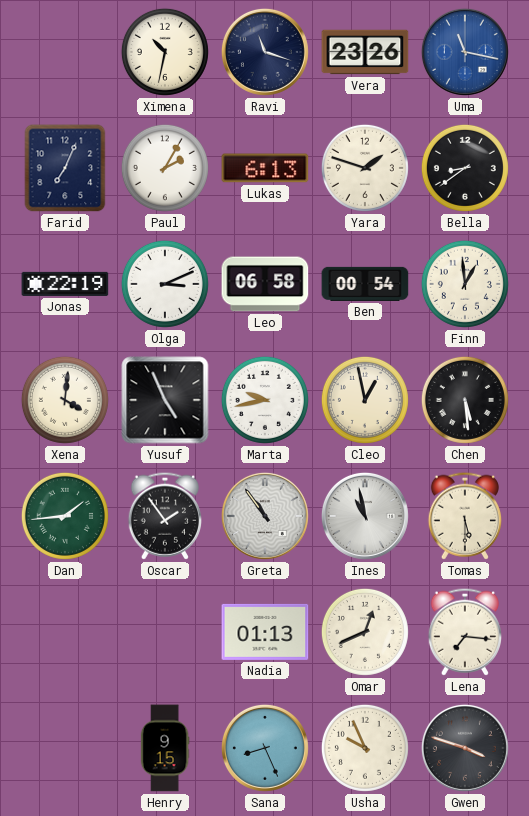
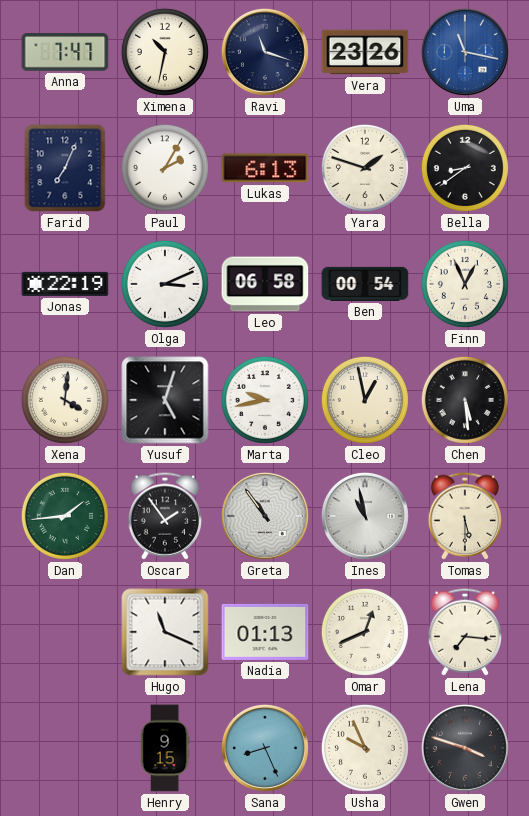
Anna: none -> 7:47
Finn: 12:59 -> 12:56
Yusuf: 4:56 -> 5:03
Hugo: none -> 11:19
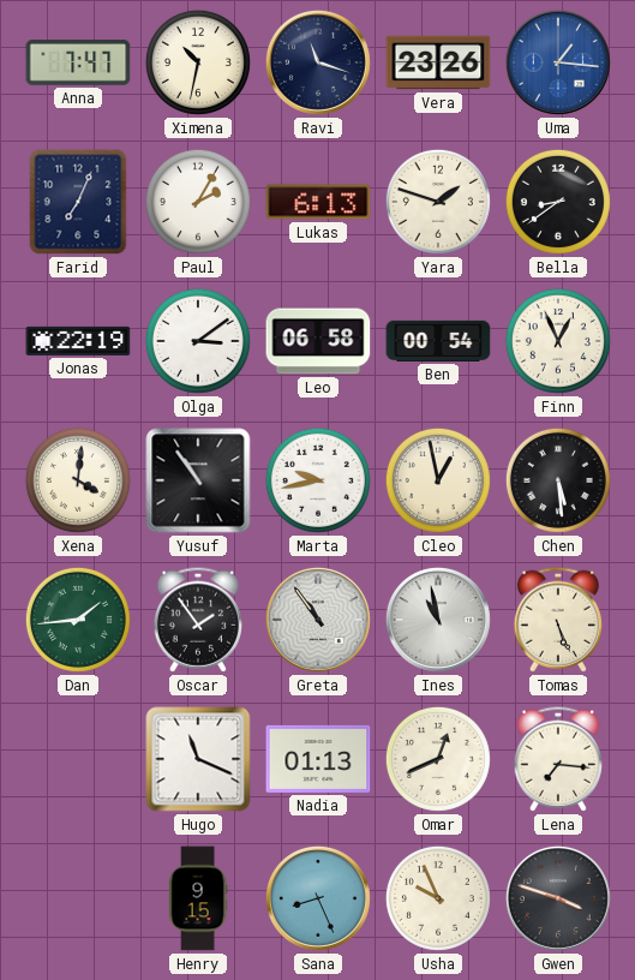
Uma: 11:17 -> 1:16
Olga: 3:11 -> 3:09
Yusuf: 5:03 -> 10:54
Tomas: 5:30 -> 5:26
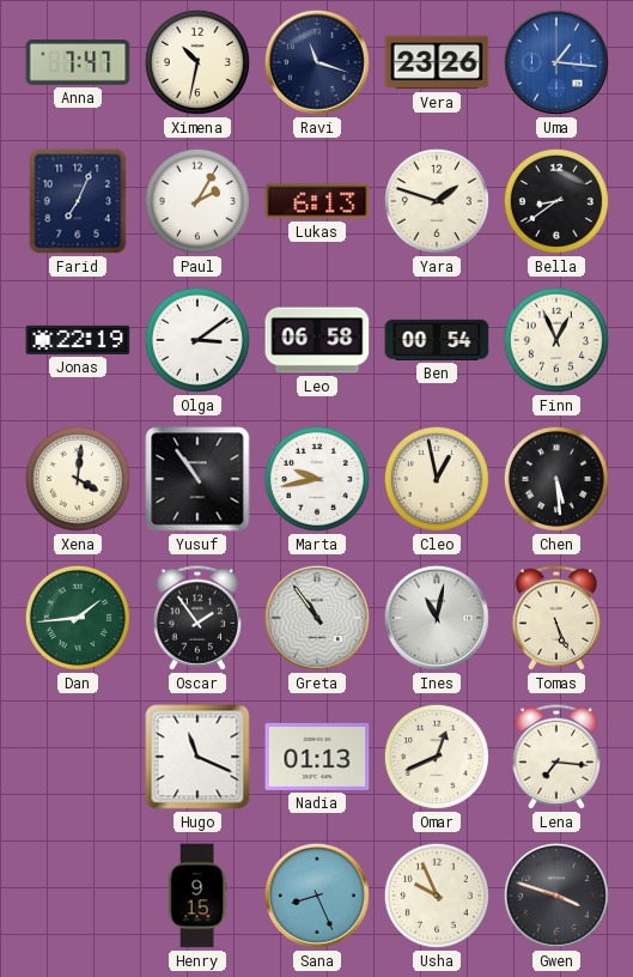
Ines: 10:58 -> 11:02
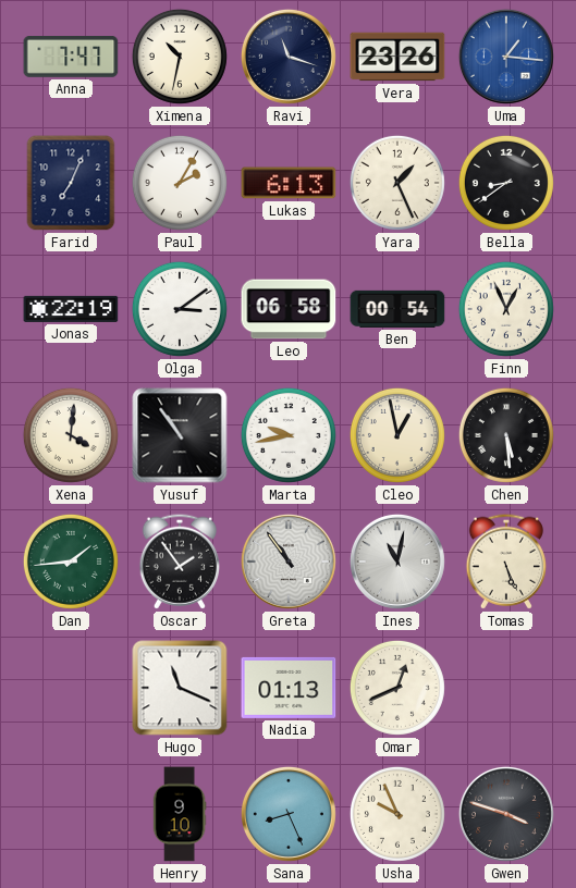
Yara: 1:48 -> 1:26
Lena: 7:16 -> none
Henry: 9:15 -> 9:10
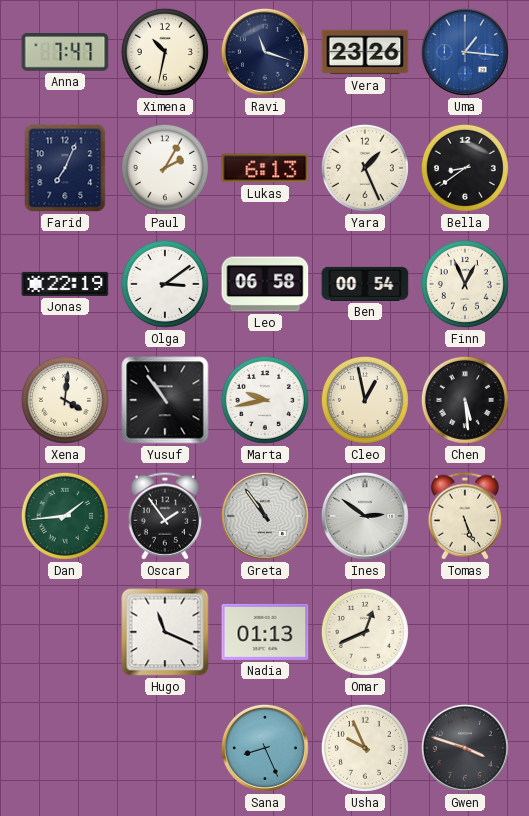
Ines: 11:02 -> 2:51
Henry: 9:10 -> none
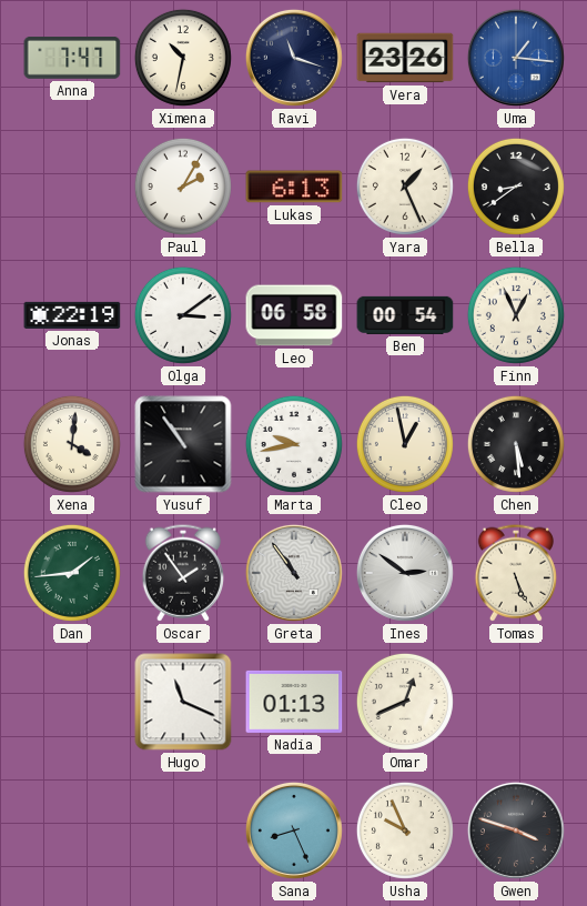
Farid: 7:04 -> none
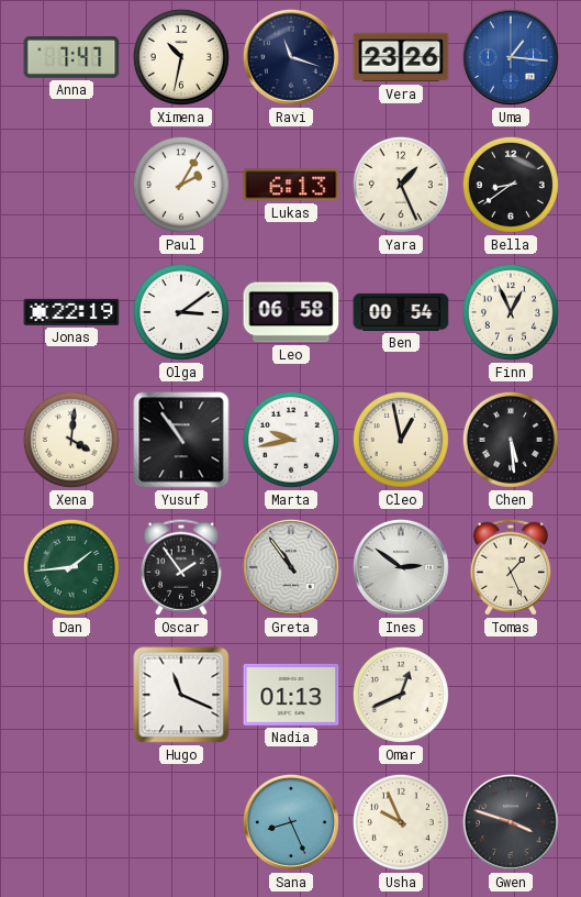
Tomas: 5:26 -> 1:26
